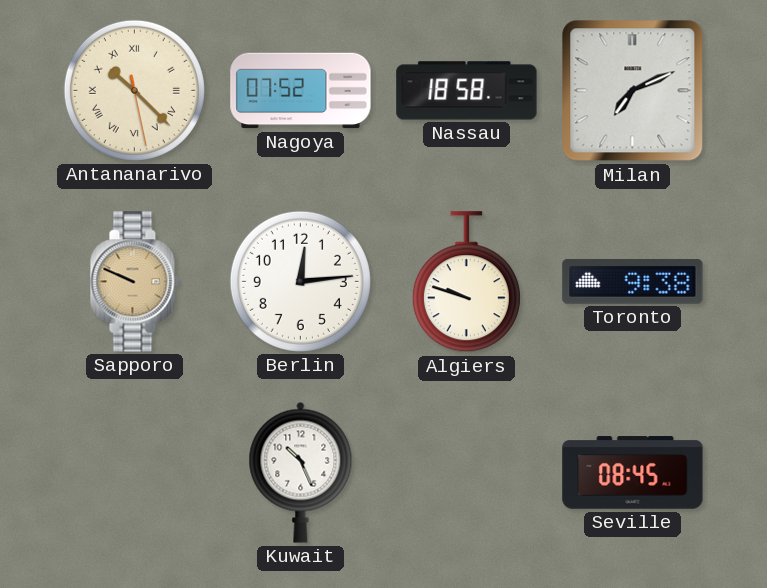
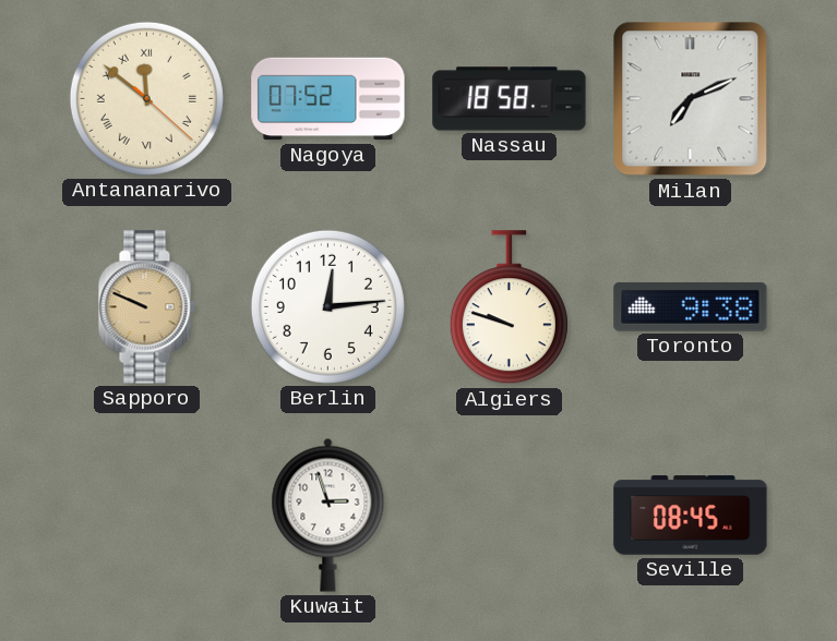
Antananarivo: 10:22 -> 11:51
Kuwait: 10:26 -> 2:57
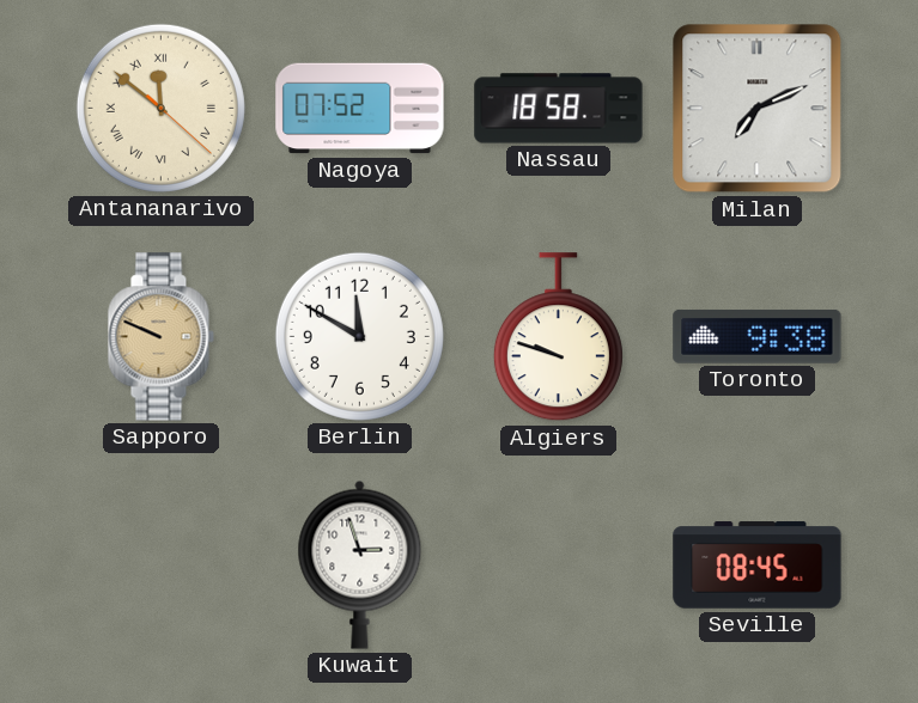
Berlin: 12:14 -> 11:50
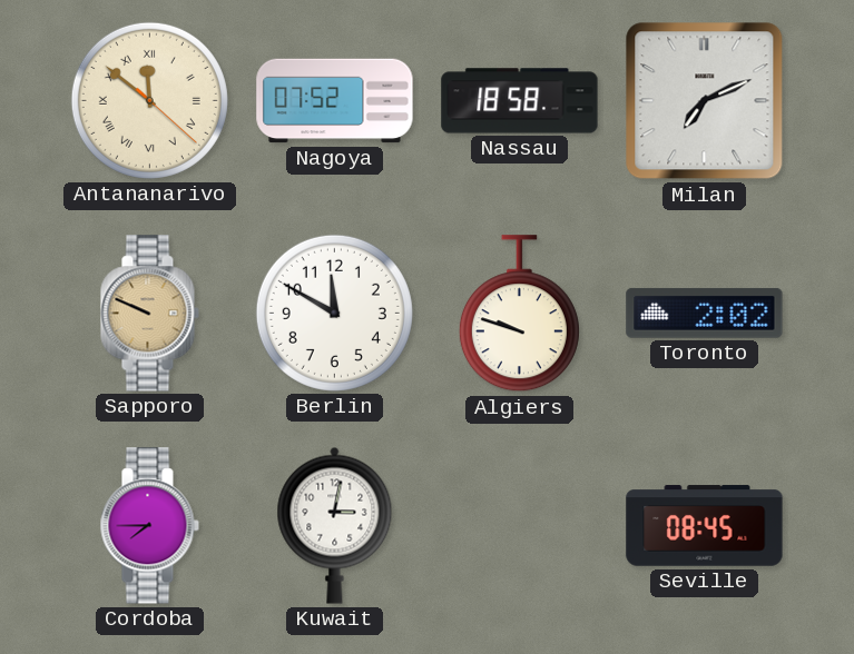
Toronto: 9:38 -> 2:02
Cordoba: none -> 7:45
Kuwait: 2:57 -> 3:02
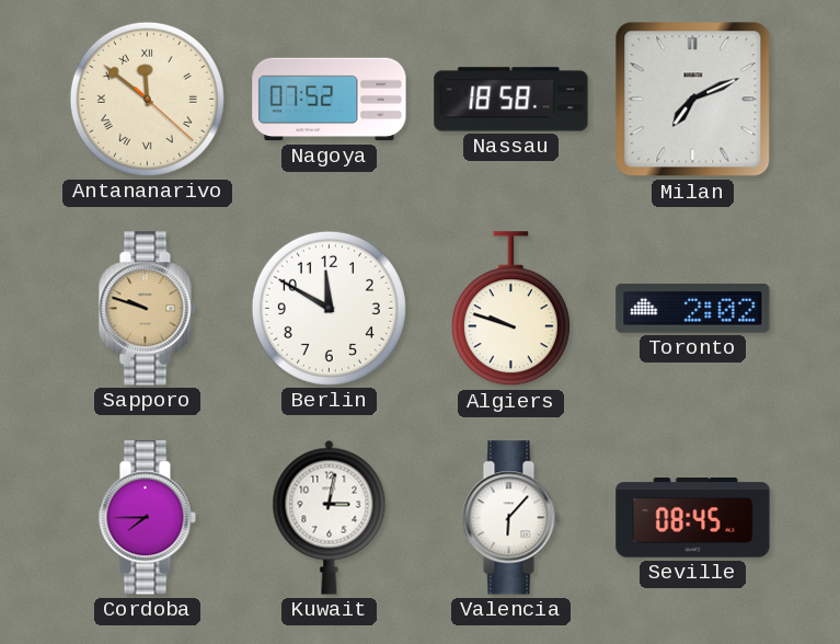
Sapporo: 9:49 -> 9:48
Valencia: none -> 6:07
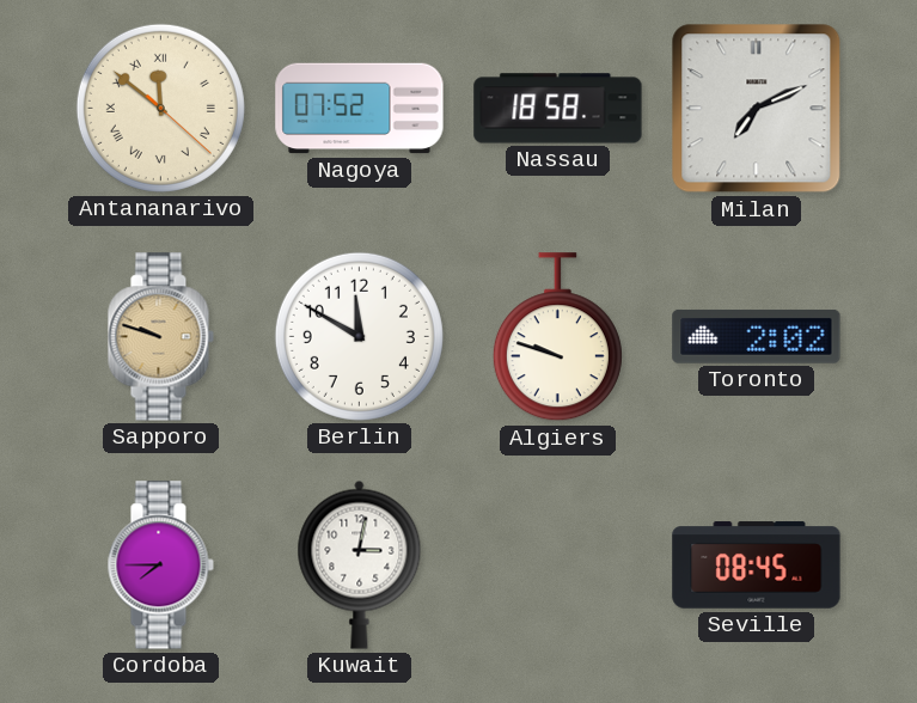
Valencia: 6:07 -> none
